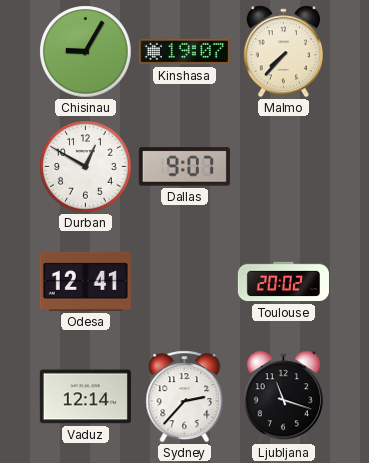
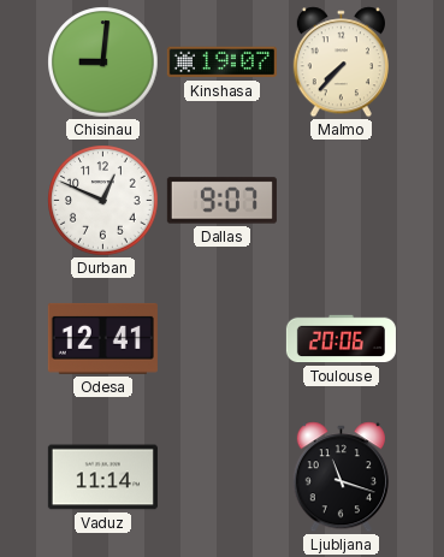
Chisinau: 9:05 -> 9:01
Durban: 12:50 -> 12:49
Toulouse: 20:02 -> 20:06
Vaduz: 12:14 -> 11:14
Sydney: 2:37 -> none
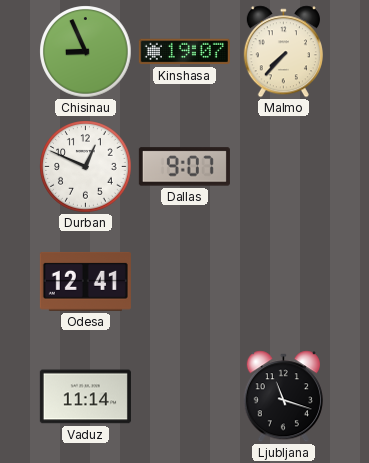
Chisinau: 9:01 -> 8:56
Toulouse: 20:06 -> none
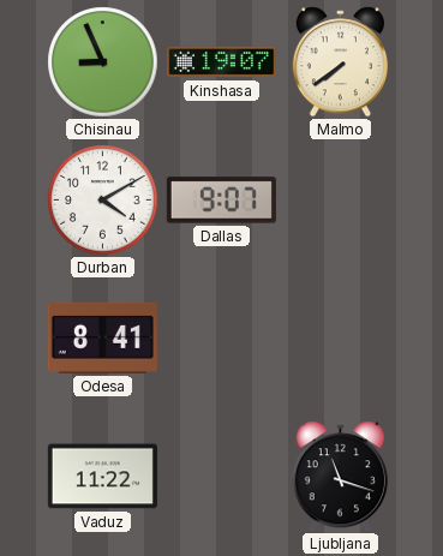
Malmo: 7:37 -> 7:39
Durban: 12:49 -> 4:10
Odesa: 12:41 -> 8:41
Vaduz: 11:14 -> 11:22
